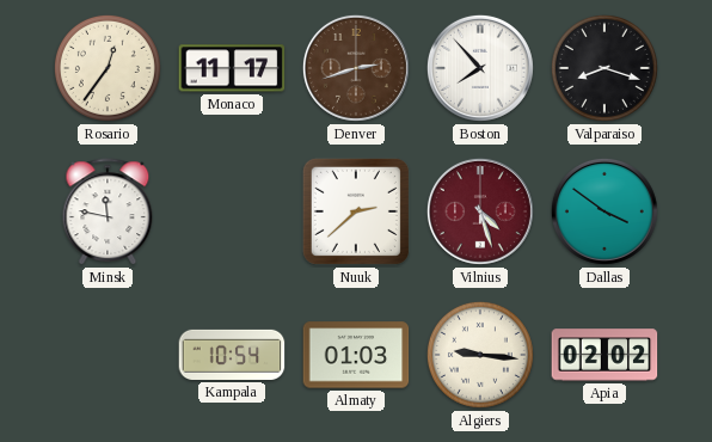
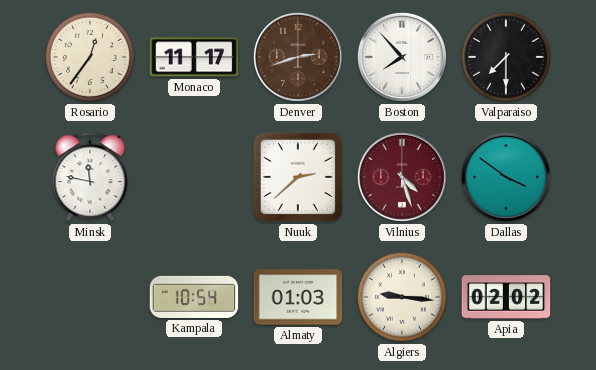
Valparaiso: 8:18 -> 7:30
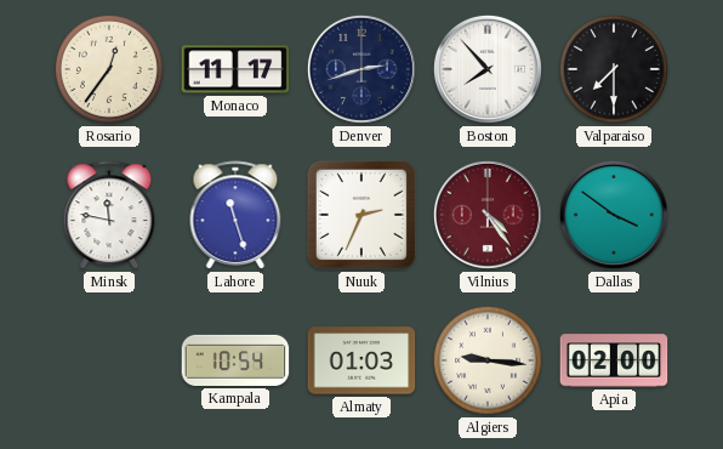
Denver dial: brown -> navy
Lahore: none -> 11:27
Nuuk: 2:38 -> 2:34
Vilnius: 4:27 -> 4:24
Apia: 02:02 -> 02:00
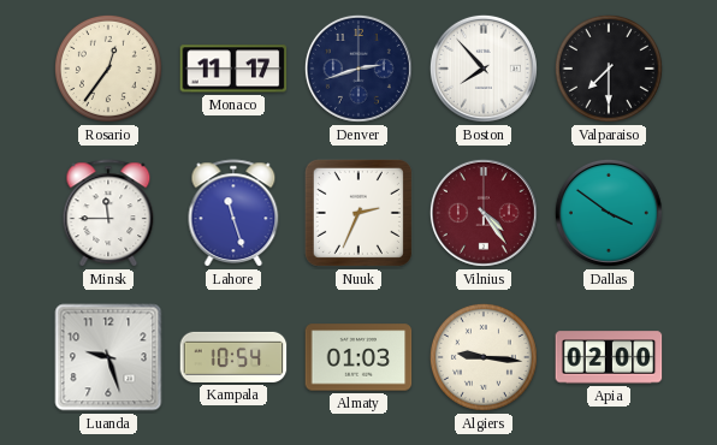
Minsk: 11:47 -> 11:45
Luanda: none -> 9:27
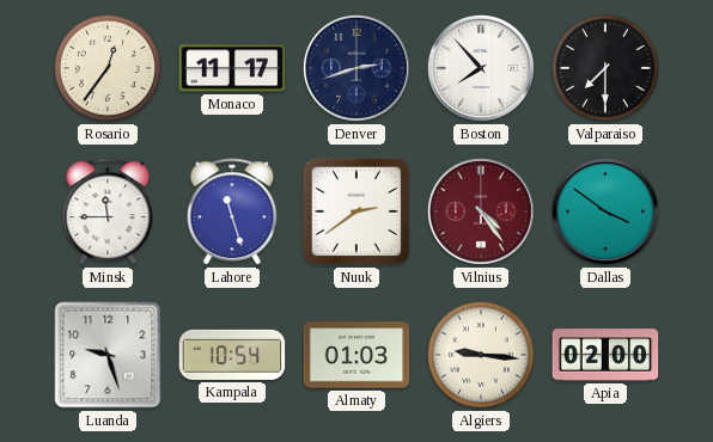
Nuuk: 2:34 -> 2:39
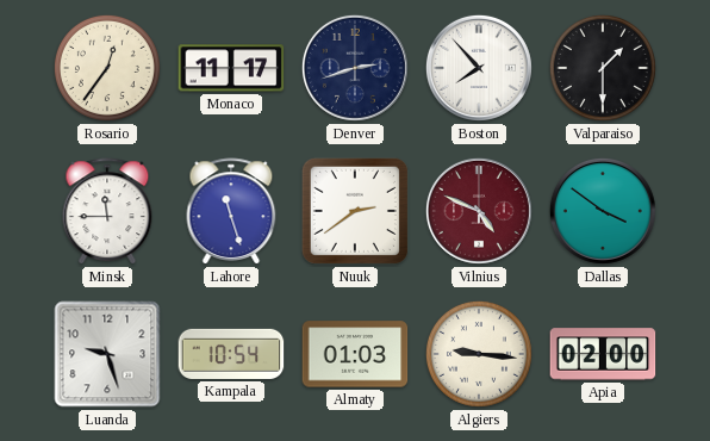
Valparaiso: 7:30 -> 1:30
Vilnius: 4:24 -> 4:49
